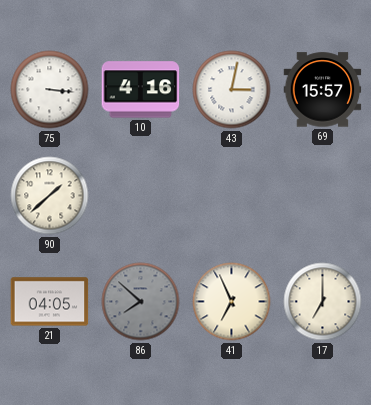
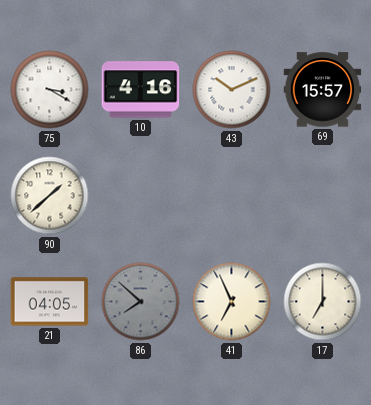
75: 3:16 -> 3:20
43: 3:02 -> 10:11
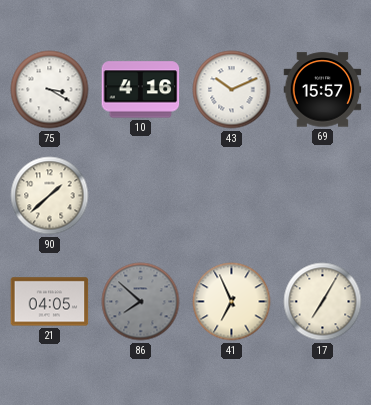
17: 7:00 -> 7:05
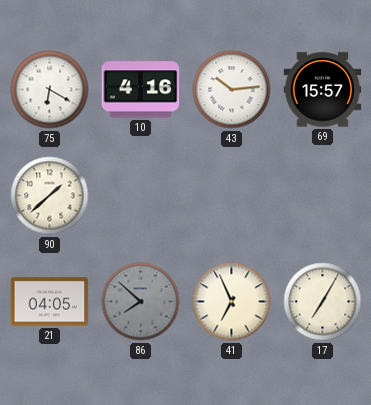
75: 3:20 -> 6:20
43: 10:11 -> 10:14
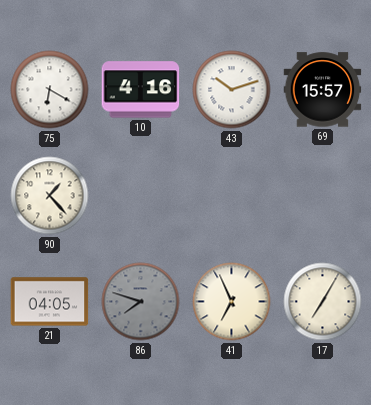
43: 10:14 -> 10:12
90: 1:38 -> 1:23
86: 7:52 -> 7:48
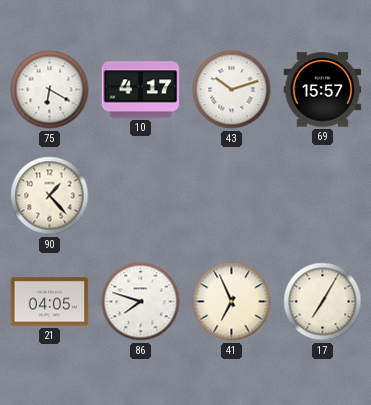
10: 4:16 -> 4:17
86 dial: grey -> white
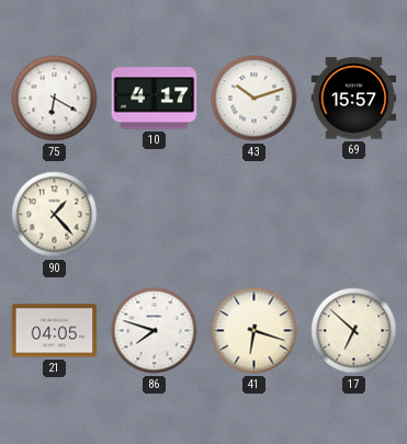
41: 6:56 -> 6:18
17: 7:05 -> 6:52
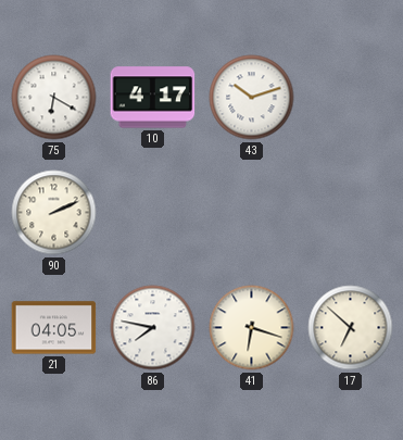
69: 15:57 -> none
90: 1:23 -> 2:11
86: 7:48 -> 7:47
